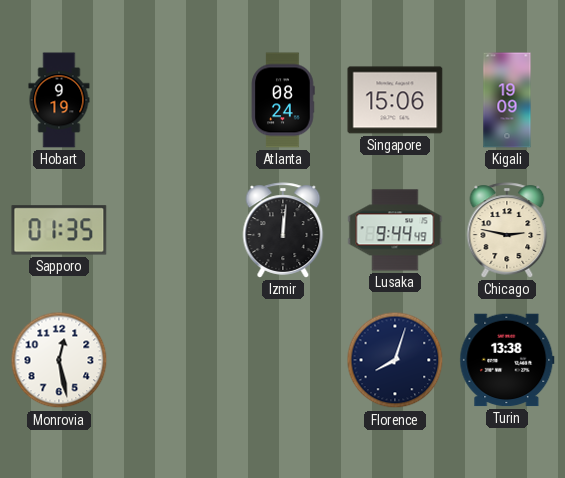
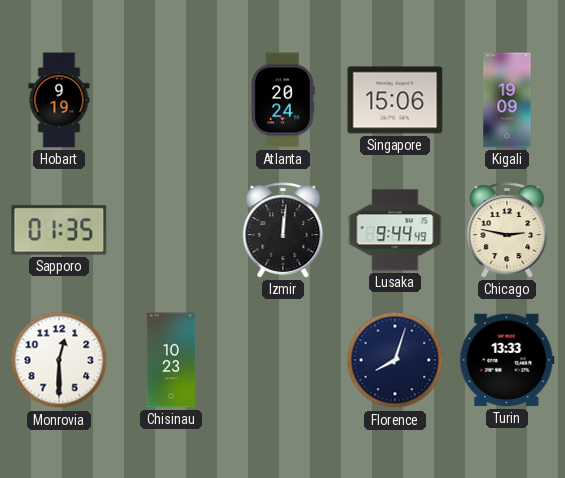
Atlanta: 08:24 -> 20:24
Monrovia: 12:28 -> 12:30
Chisinau: none -> 10:23
Turin: 13:38 -> 13:33
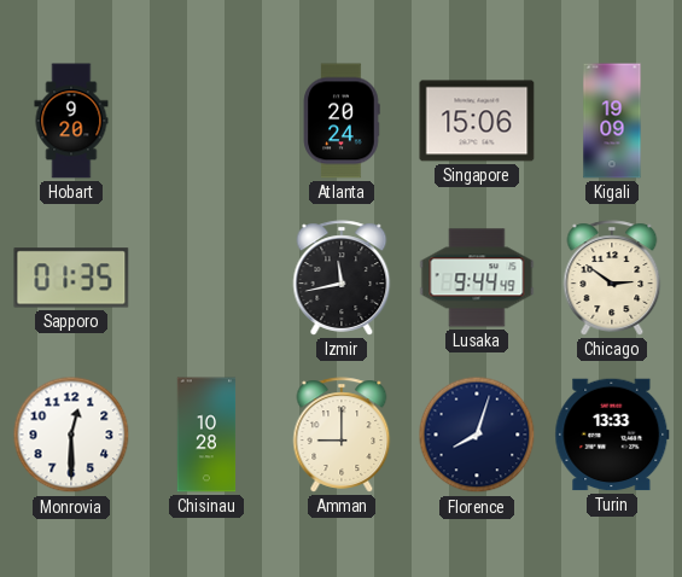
Hobart: 9:19 -> 9:20
Izmir: 12:01 -> 11:43
Chicago: 2:47 -> 2:51
Chisinau: 10:23 -> 10:28
Amman: none -> 9:00
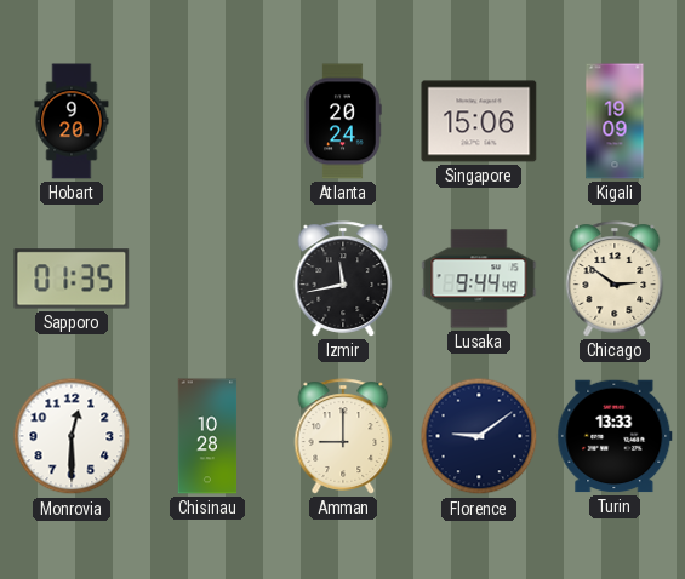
Florence: 8:03 -> 9:09
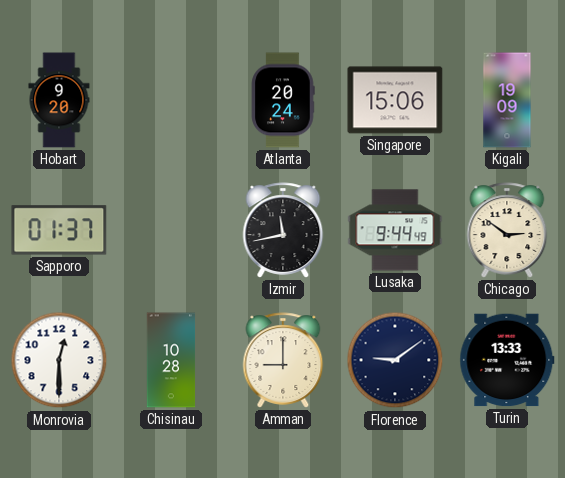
Sapporo: 01:35 -> 01:37
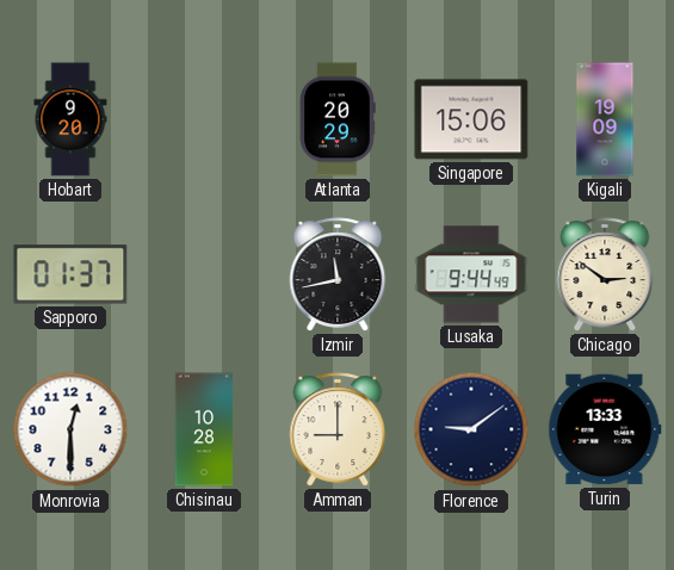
Atlanta: 20:24 -> 20:29
